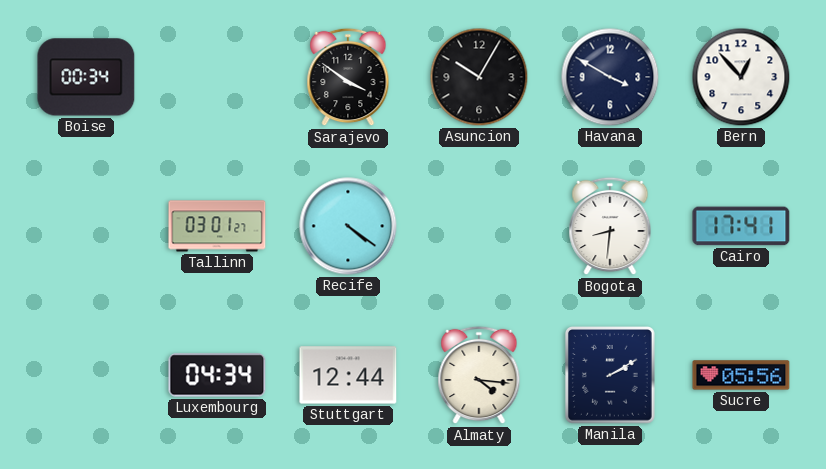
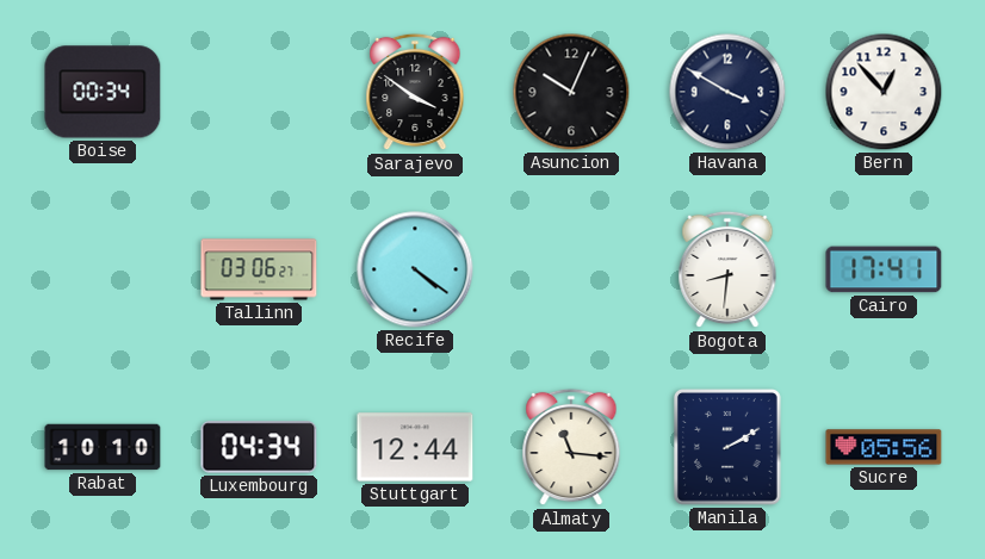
Asuncion: 10:05 -> 10:04
Tallinn: 03:01 -> 03:06
Rabat: none -> 10:10
Almaty: 4:16 -> 11:16
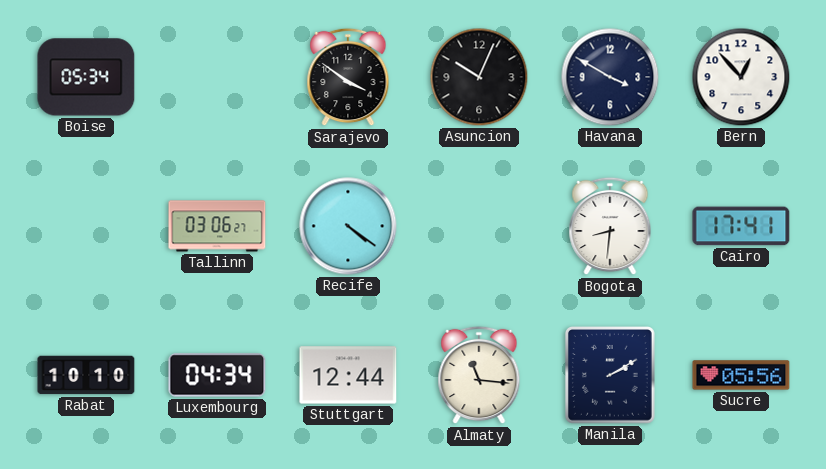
Boise: 00:34 -> 05:34
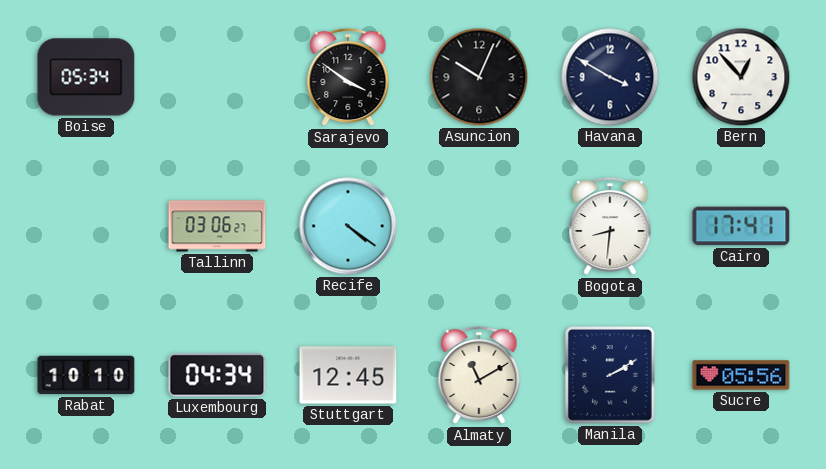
Stuttgart: 12:44 -> 12:45
Almaty: 11:16 -> 11:10
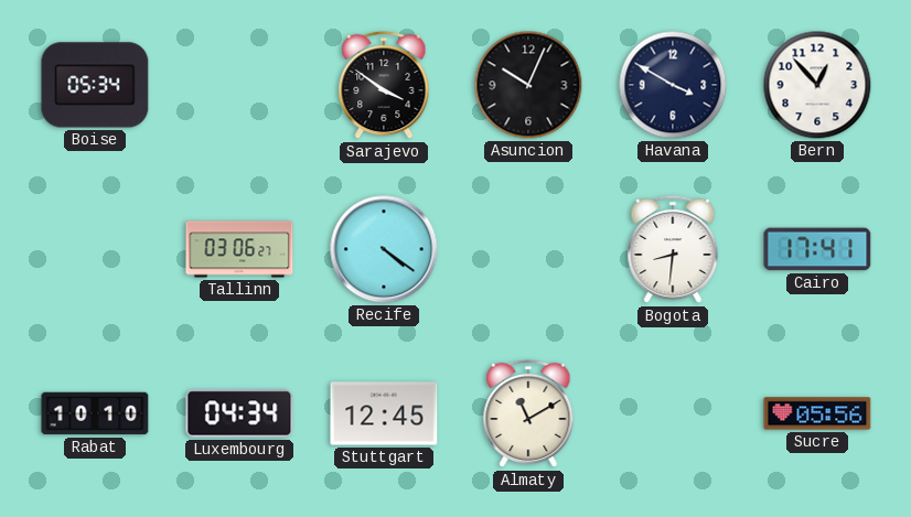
Manila: 2:10 -> none
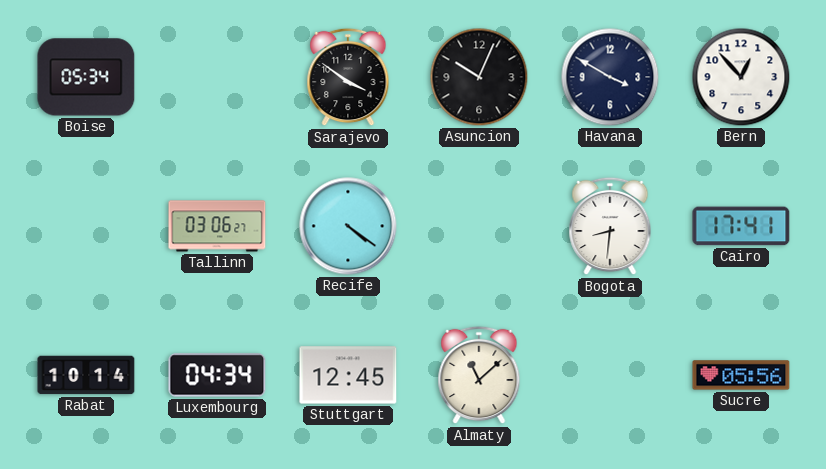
Rabat: 10:10 -> 10:14
Almaty: 11:10 -> 11:08
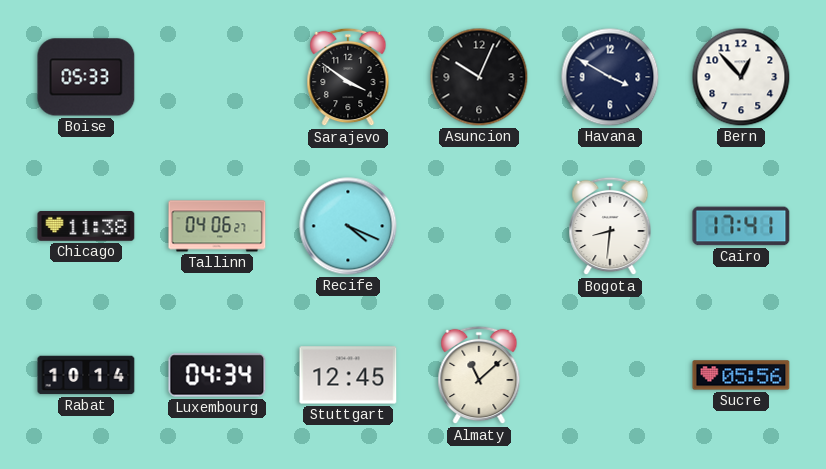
Boise: 05:34 -> 05:33
Chicago: none -> 11:38
Tallinn: 03:06 -> 04:06
Recife: 4:21 -> 4:19
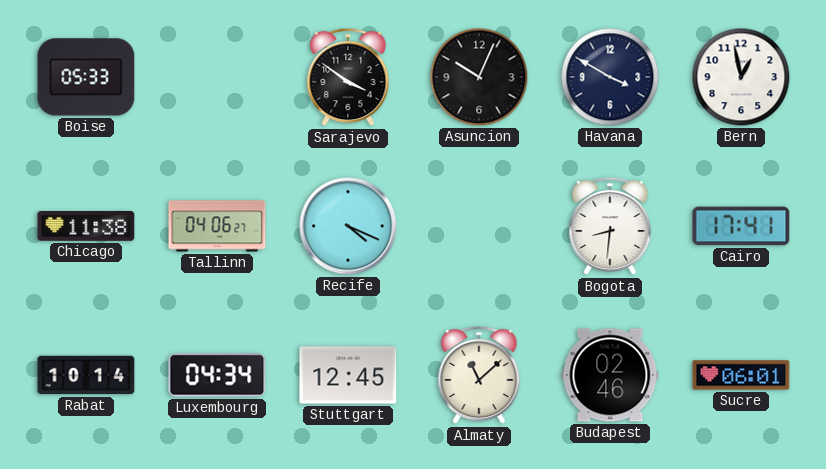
Bern: 12:53 -> 12:58
Budapest: none -> 02:46
Sucre: 05:56 -> 06:01
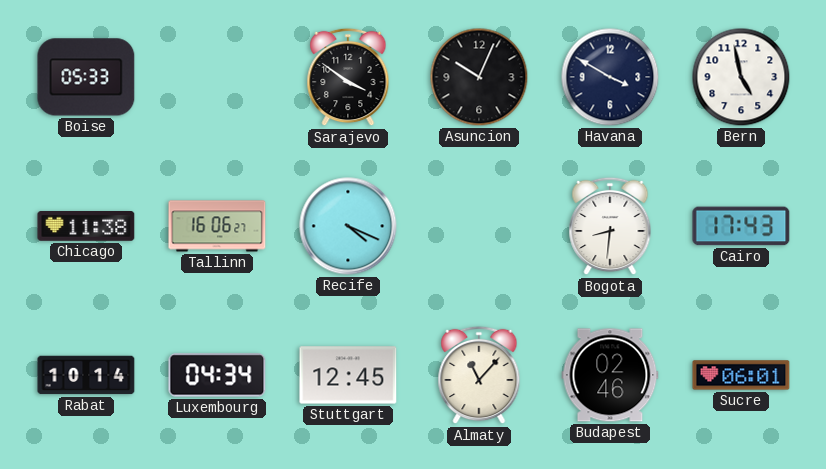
Bern: 12:58 -> 4:58
Tallinn: 04:06 -> 16:06
Cairo: 17:41 -> 17:43
Almaty: 11:08 -> 11:07
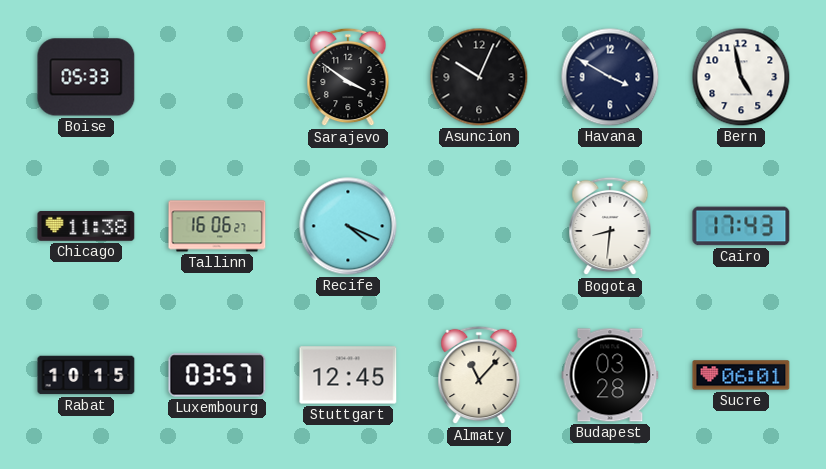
Rabat: 10:14 -> 10:15
Luxembourg: 04:34 -> 03:57
Budapest: 02:46 -> 03:28
